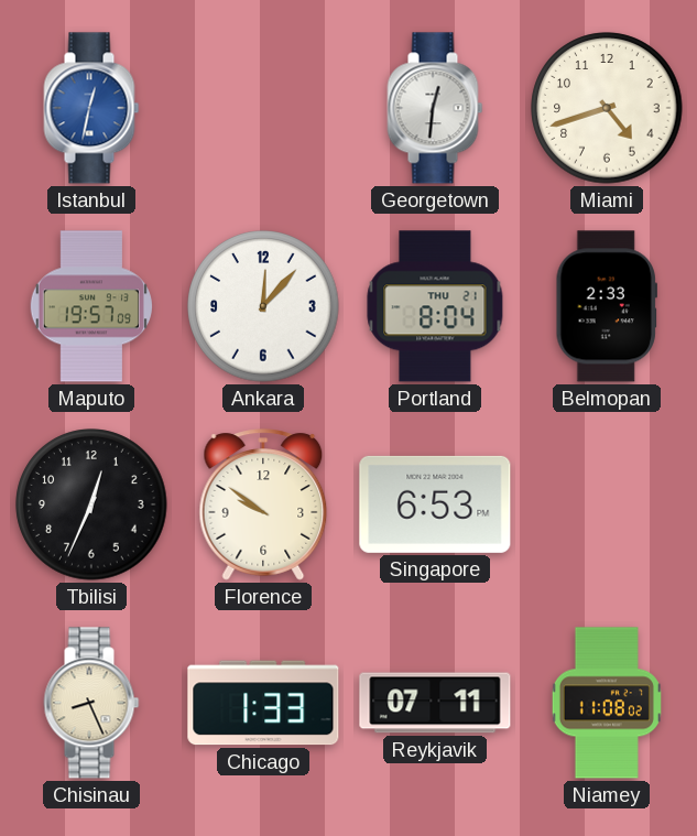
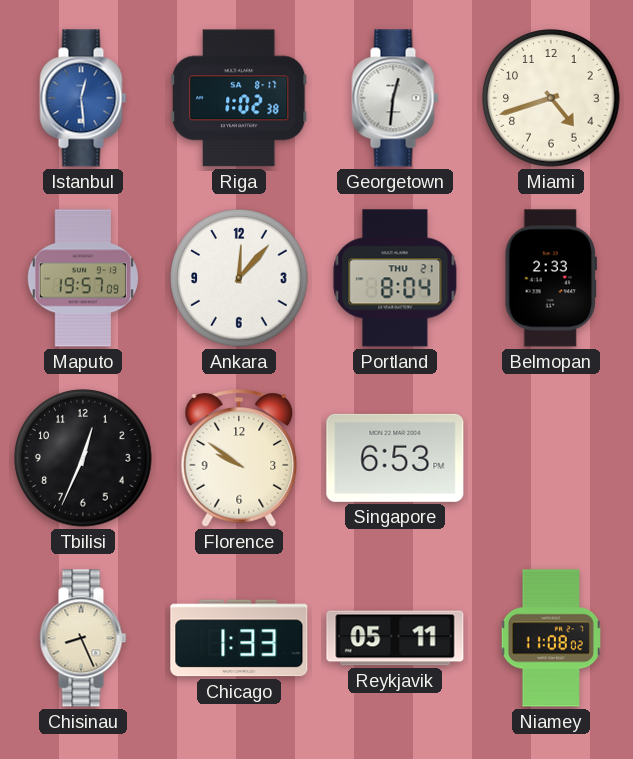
Istanbul: 12:32 -> 12:29
Riga: none -> 1:02
Reykjavik: 07:11 -> 05:11
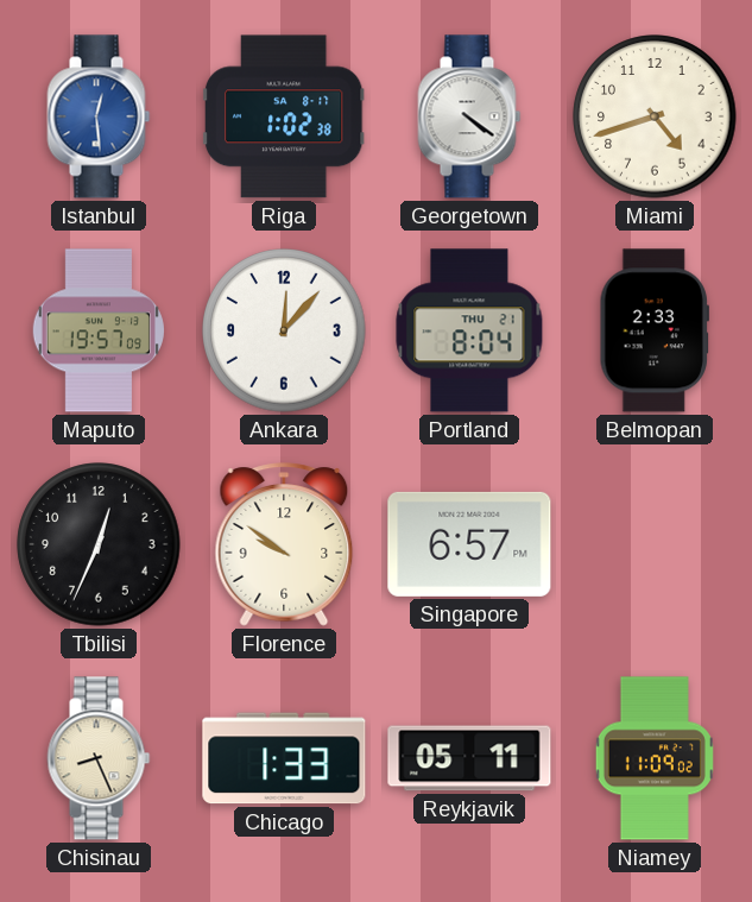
Georgetown: 12:31 -> 4:21
Singapore: 6:53 -> 6:57
Niamey: 11:08 -> 11:09
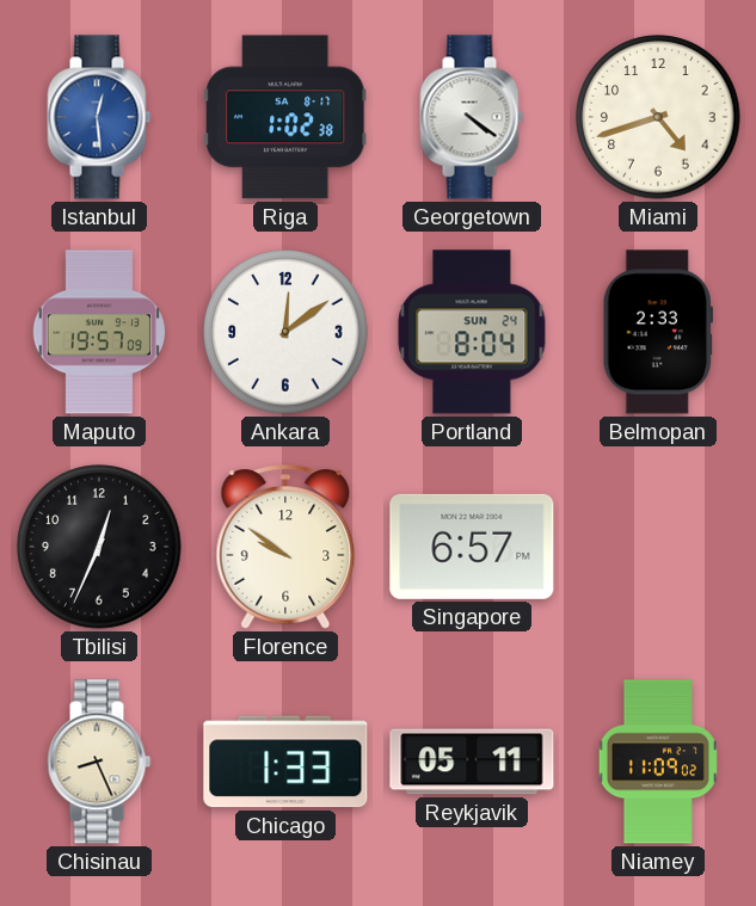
Ankara: 12:07 -> 12:09
Portland date: THU 21 -> SUN 24
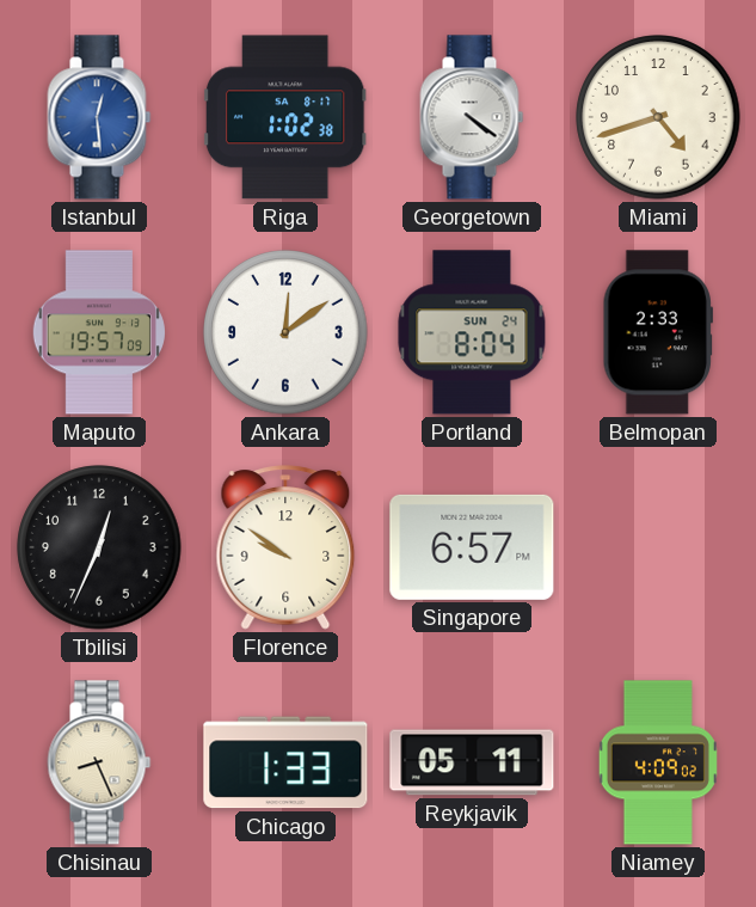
Niamey: 11:09 -> 4:09
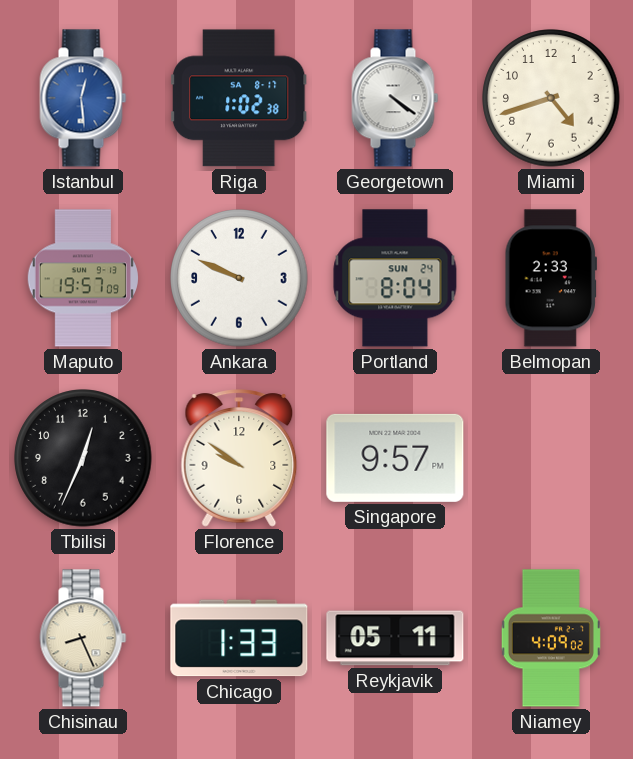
Ankara: 12:09 -> 9:49
Singapore: 6:57 -> 9:57
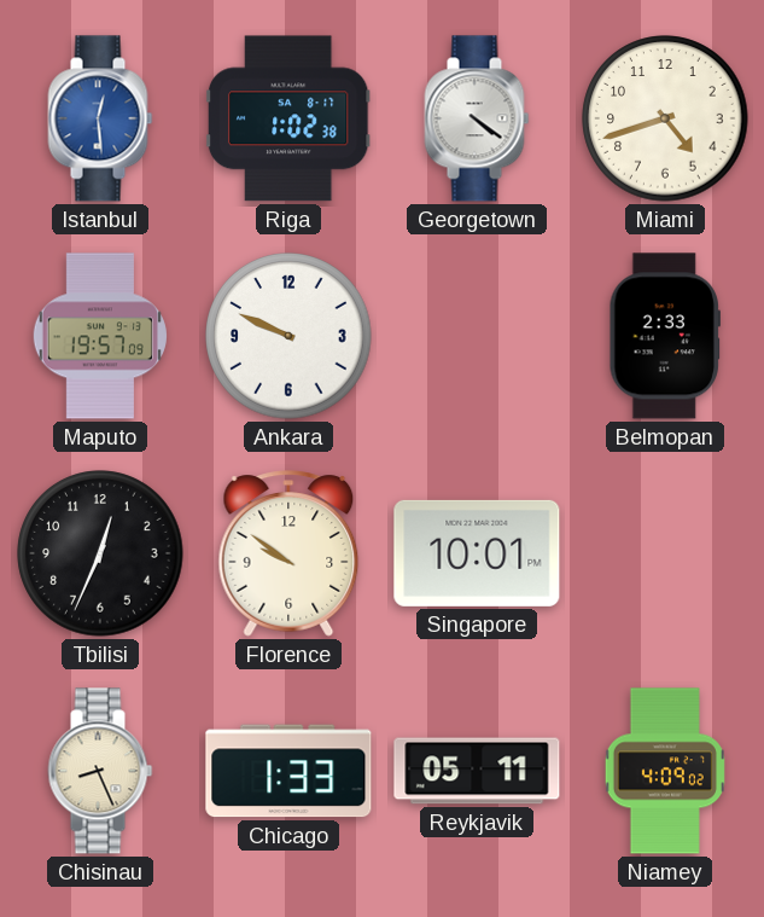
Portland: 8:04 -> none
Singapore: 9:57 -> 10:01
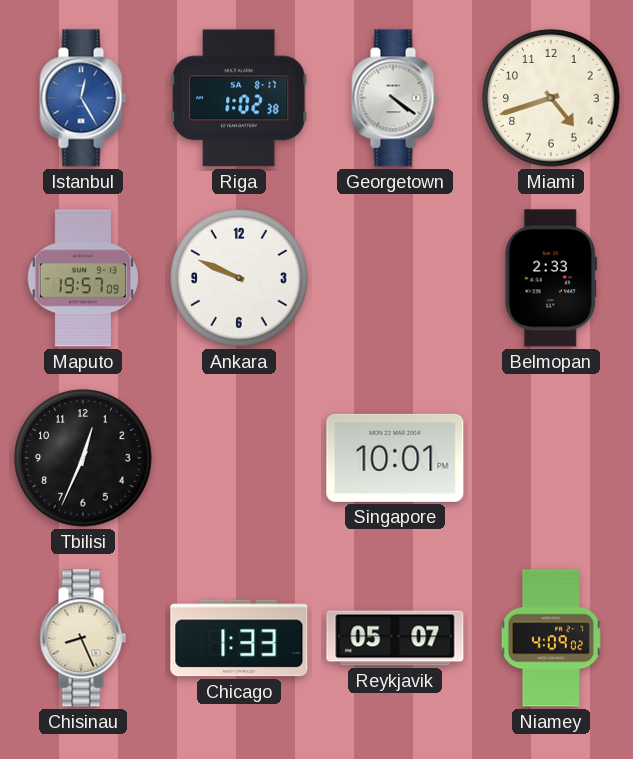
Istanbul: 12:29 -> 12:25
Florence: 9:51 -> none
Reykjavik: 05:11 -> 05:07
